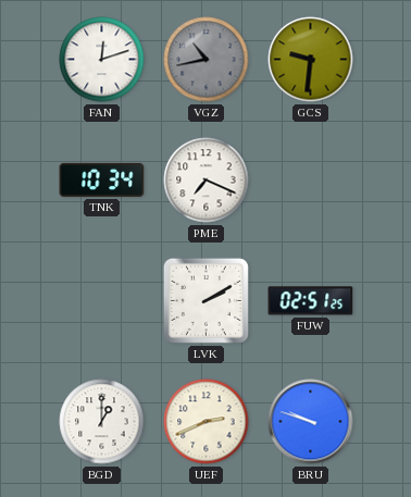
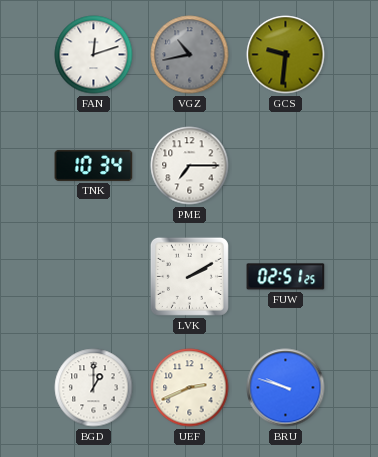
PME: 7:19 -> 7:15
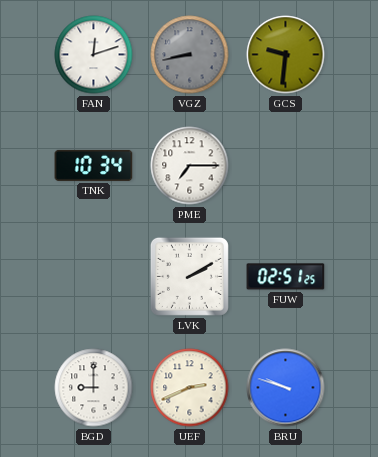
VGZ: 10:43 -> 8:43
BGD: 1:00 -> 9:00
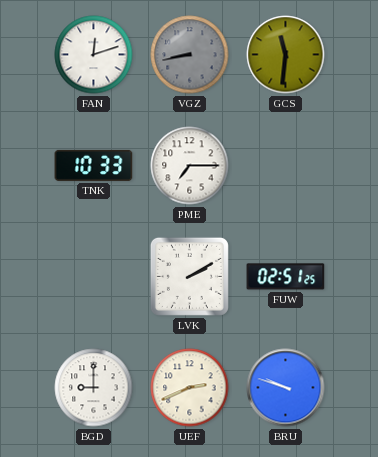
GCS: 9:31 -> 11:31
TNK: 10:34 -> 10:33
